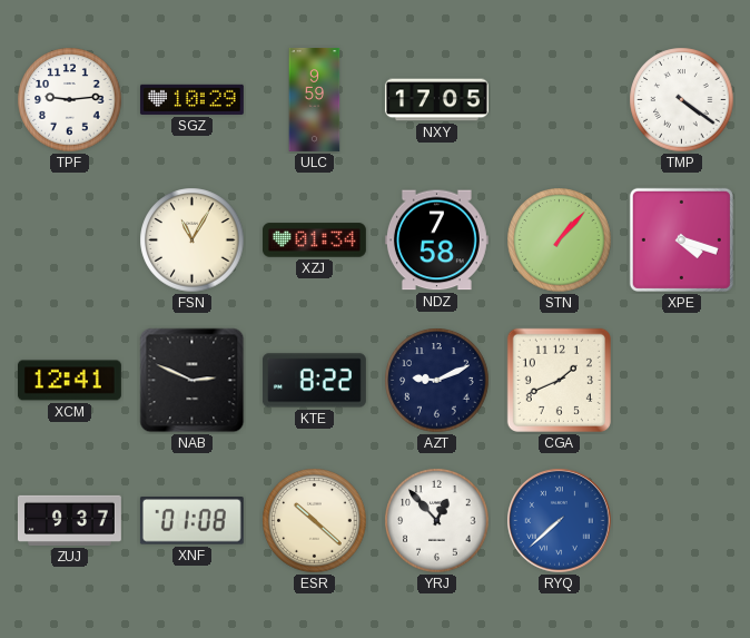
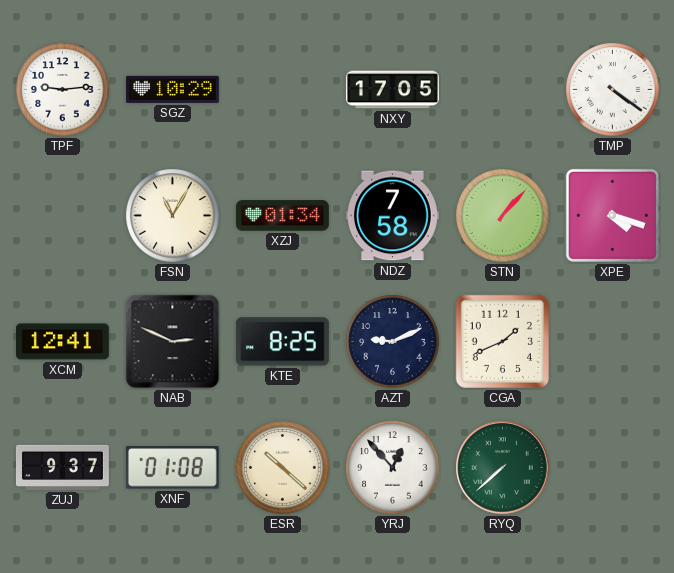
ULC: 9:59 -> none
KTE: 8:22 -> 8:25
RYQ dial: blue -> green
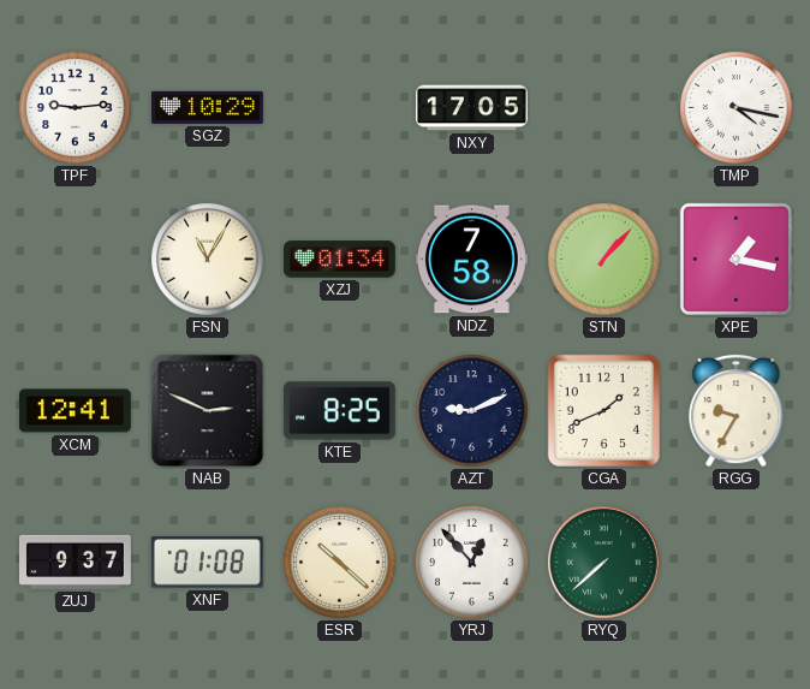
TMP: 4:21 -> 4:17
XPE: 4:18 -> 1:17
RGG: none -> 9:35
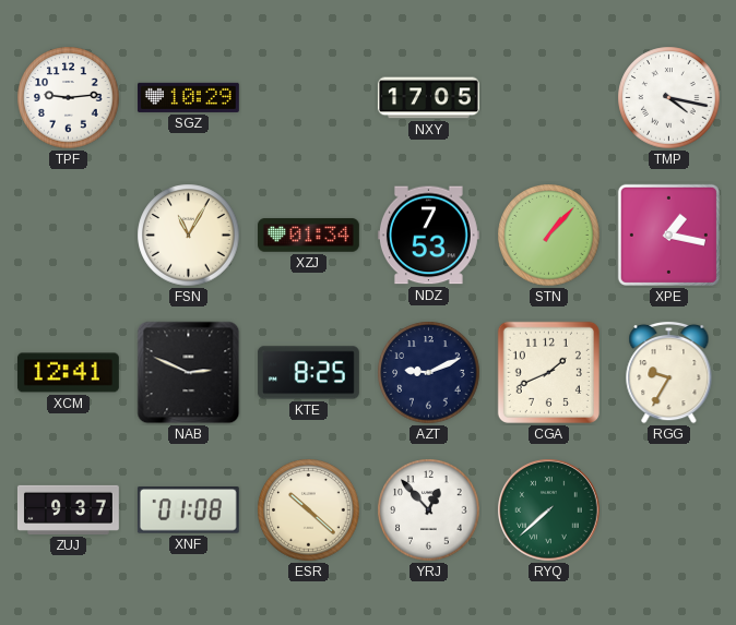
NDZ: 7:58 -> 7:53
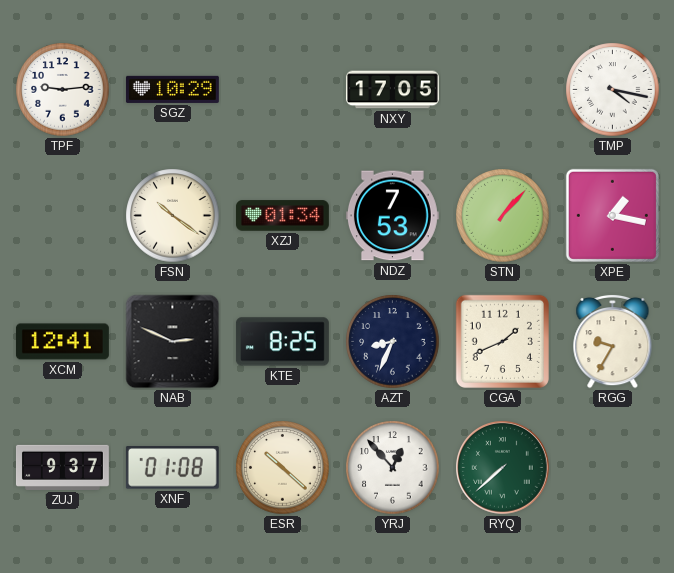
FSN: 11:05 -> 10:21
AZT: 9:11 -> 8:34
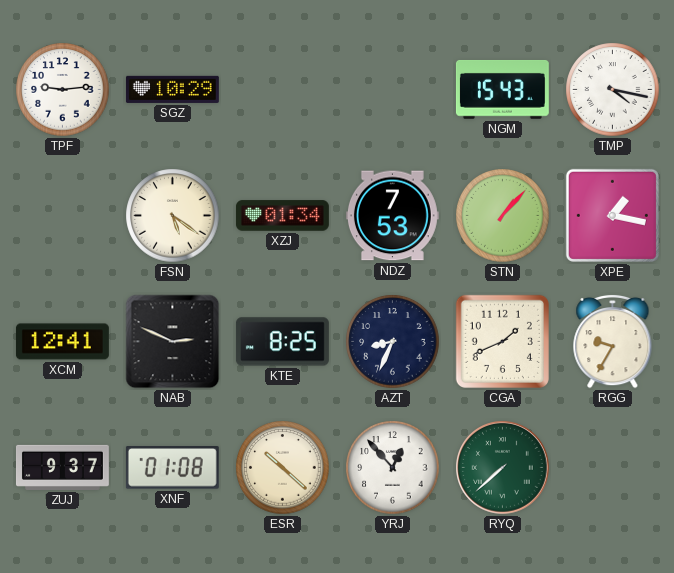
NXY: 17:05 -> none
NGM: none -> 15:43
FSN: 10:21 -> 5:21
